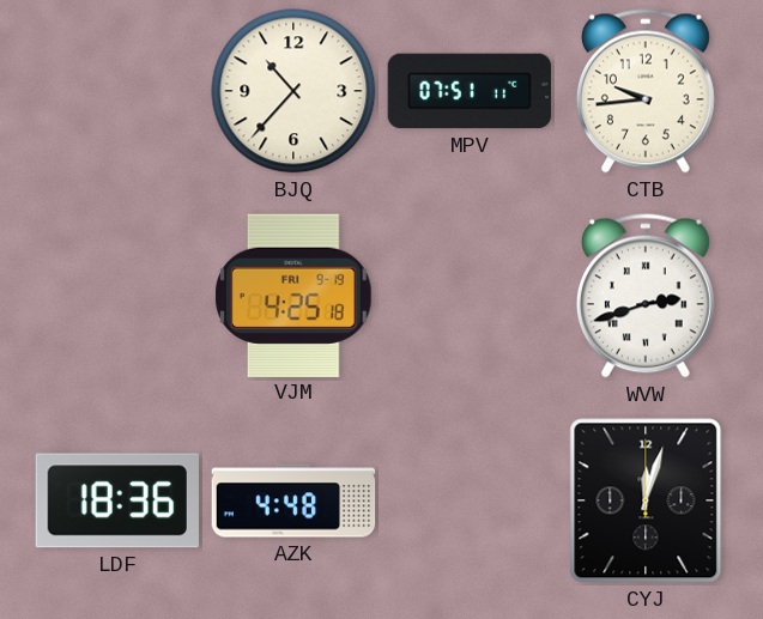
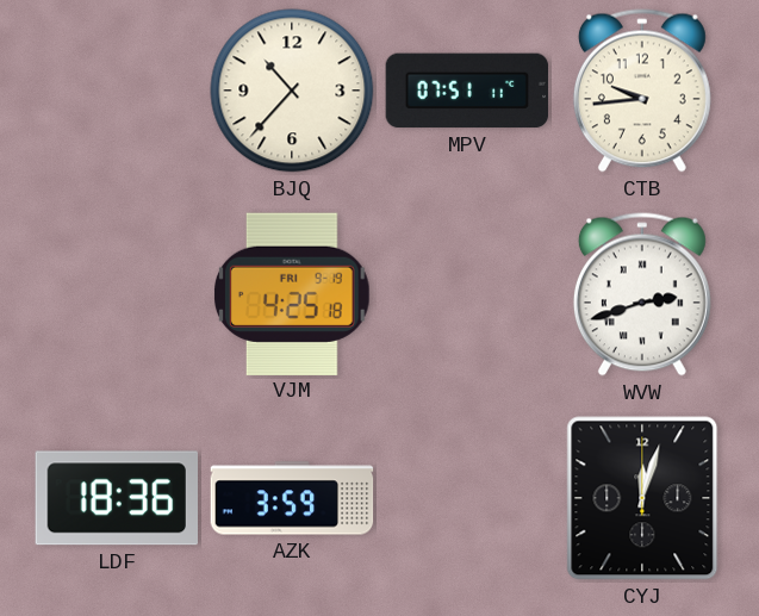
AZK: 4:48 -> 3:59
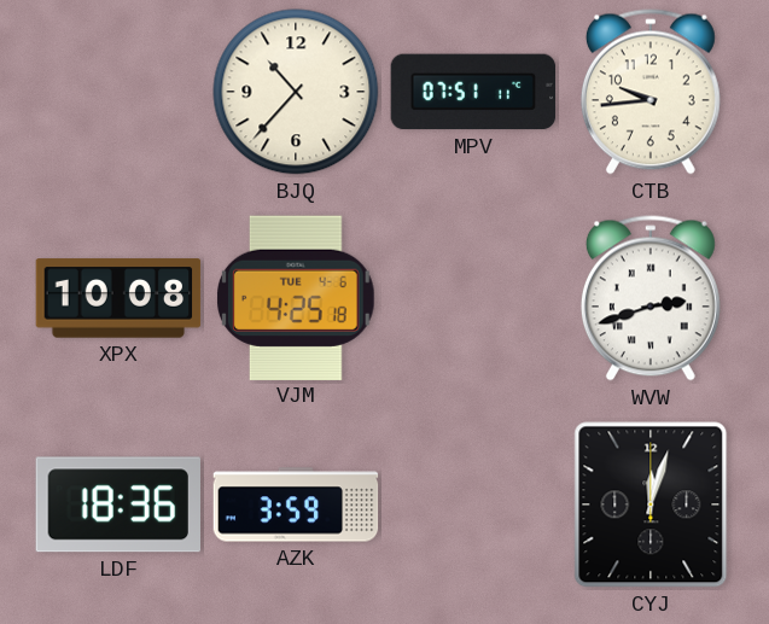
XPX: none -> 10:08
VJM date: FRI 9-19 -> TUE 4-6
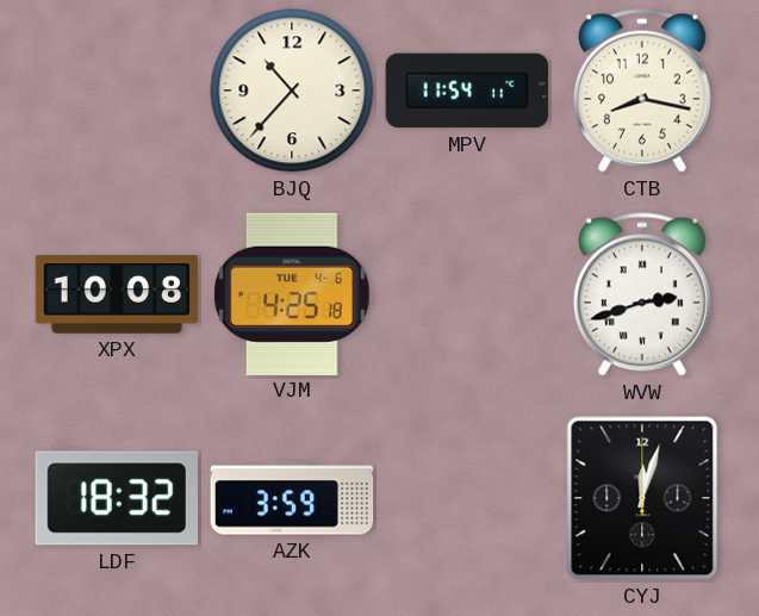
MPV: 07:51 -> 11:54
CTB: 9:44 -> 8:17
LDF: 18:36 -> 18:32
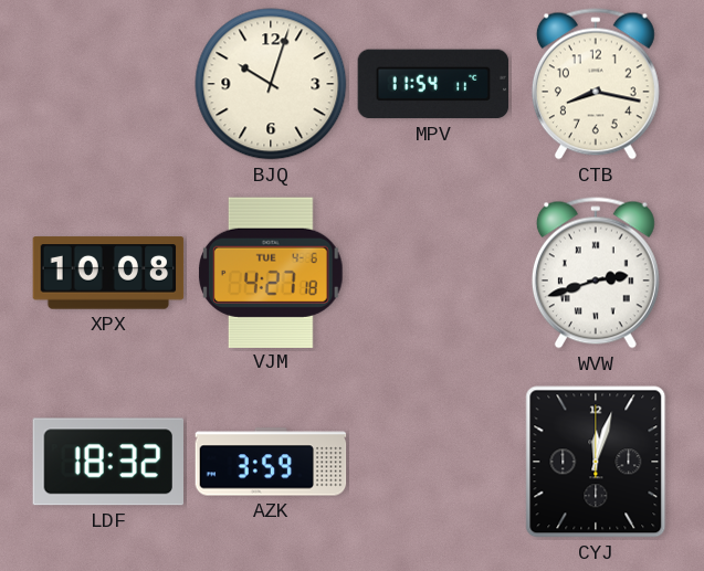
BJQ: 10:37 -> 10:03
VJM: 4:25 -> 4:27
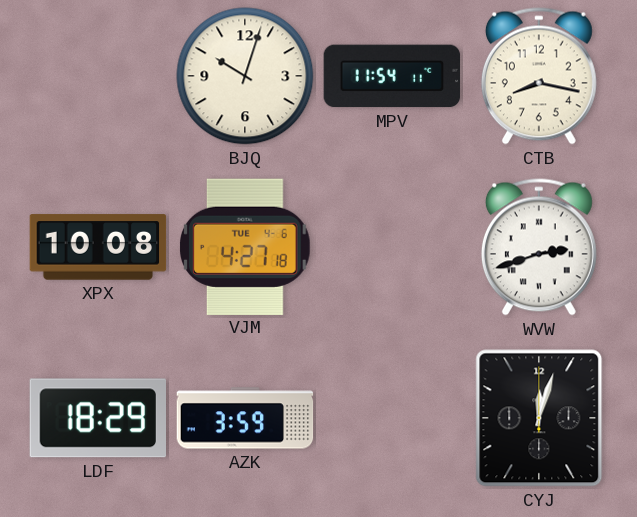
LDF: 18:32 -> 18:29
